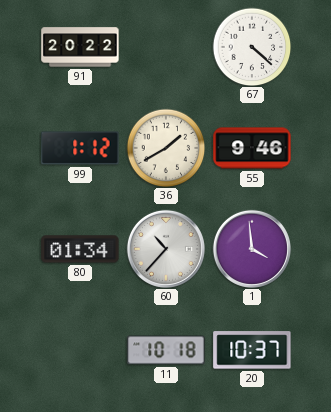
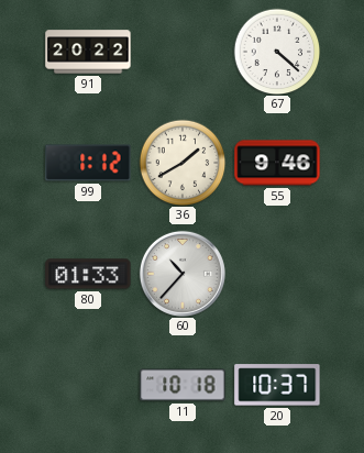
80: 01:34 -> 01:33
1: 3:59 -> none
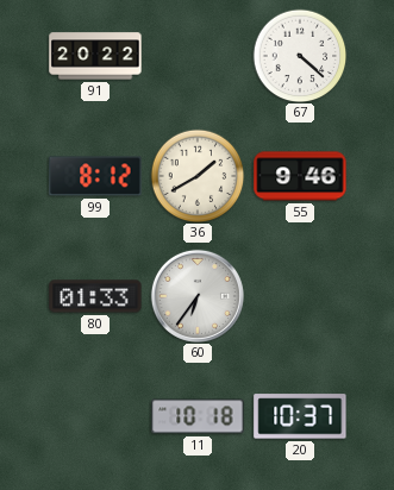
99: 1:12 -> 8:12
60: 10:37 -> 6:36
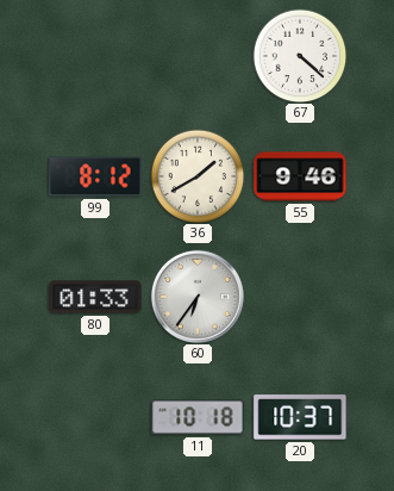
91: 20:22 -> none
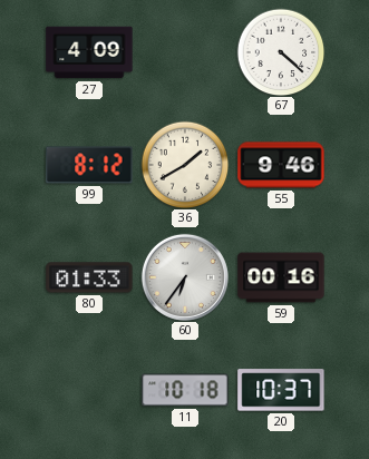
27: none -> 4:09
59: none -> 00:16
